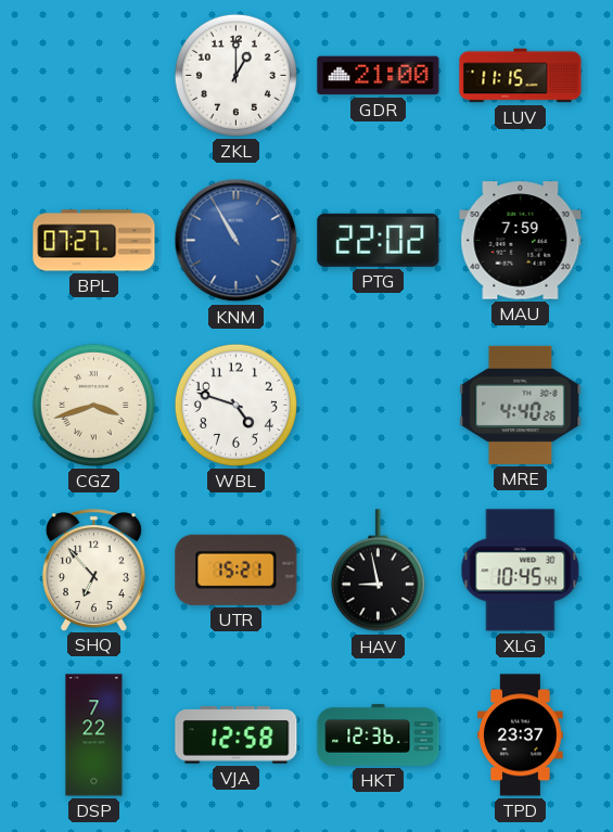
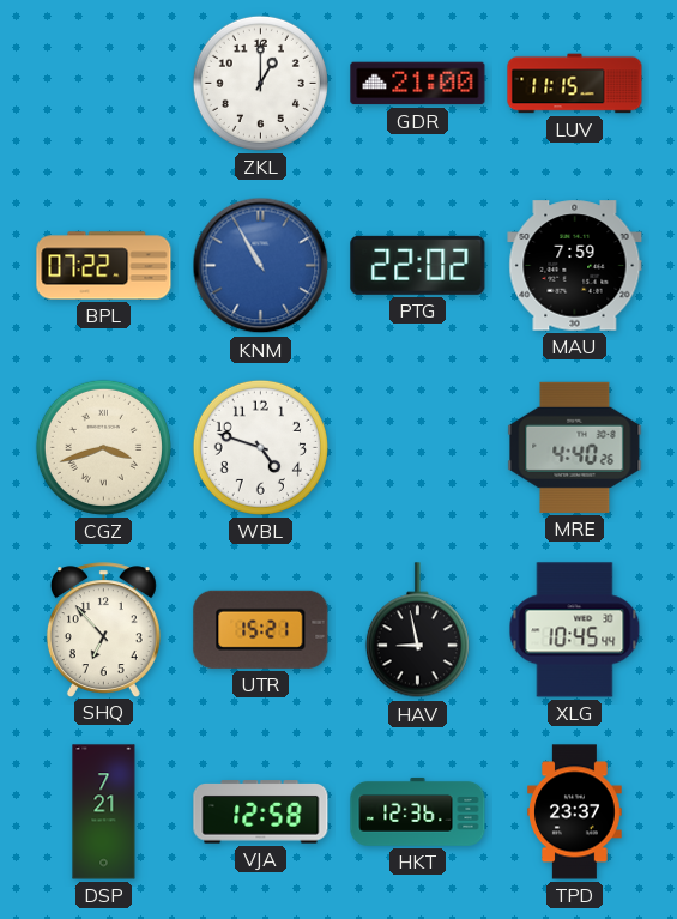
BPL: 07:27 -> 07:22
DSP: 7:22 -> 7:21
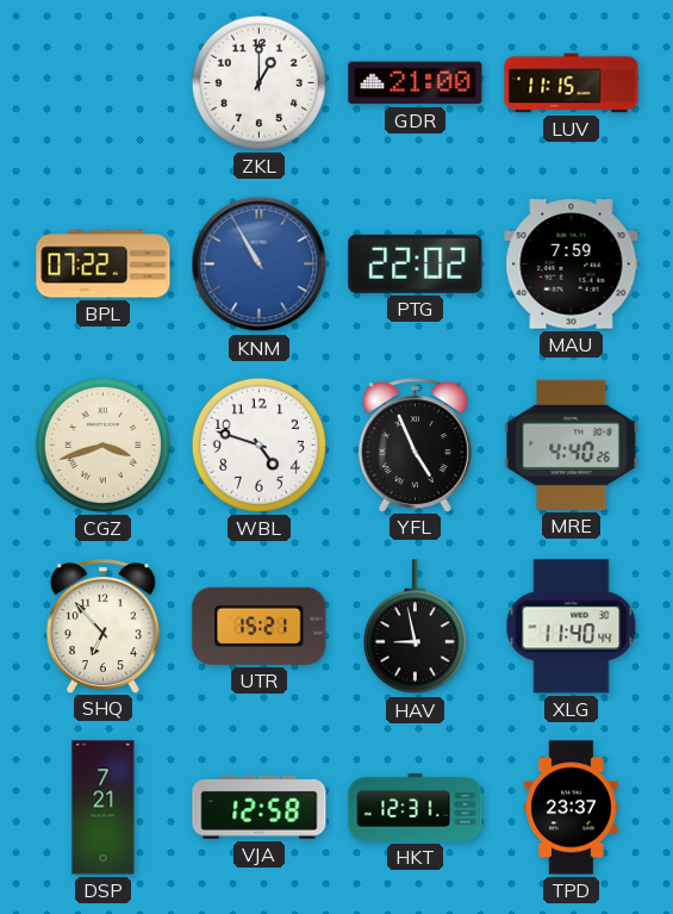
YFL: none -> 4:56
XLG: 10:45 -> 11:40
HKT: 12:36 -> 12:31
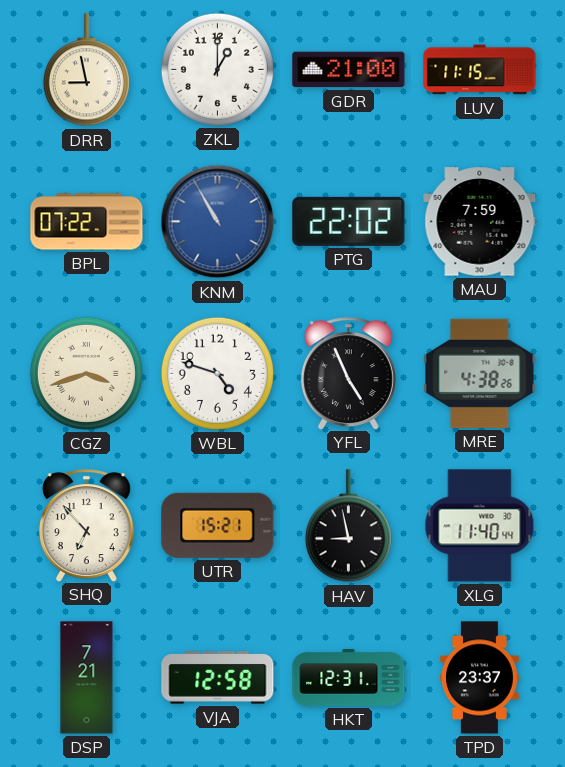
DRR: none -> 8:58
MRE: 4:40 -> 4:38
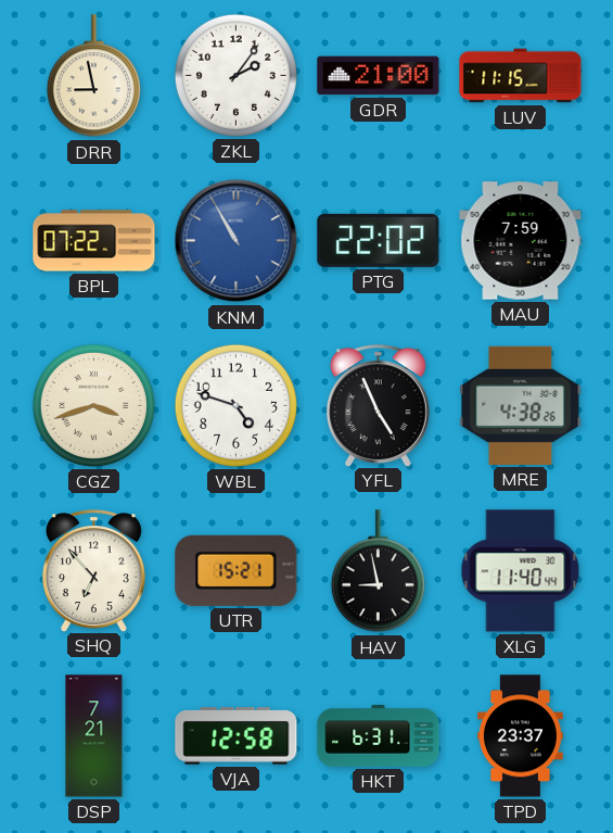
ZKL: 1:00 -> 2:06
HKT: 12:31 -> 6:31
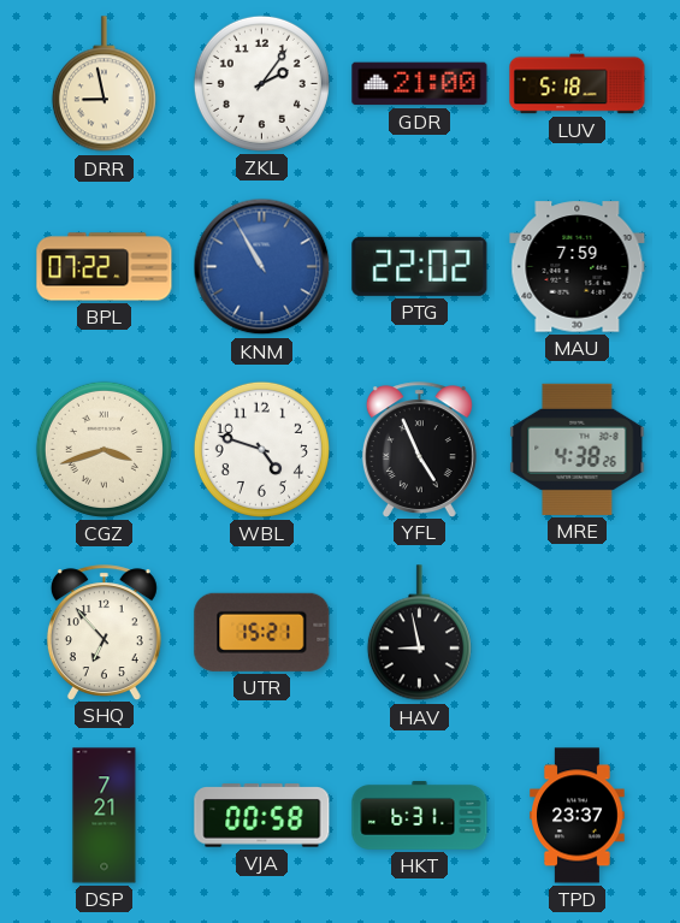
LUV: 11:15 -> 5:18
XLG: 11:40 -> none
VJA: 12:58 -> 00:58
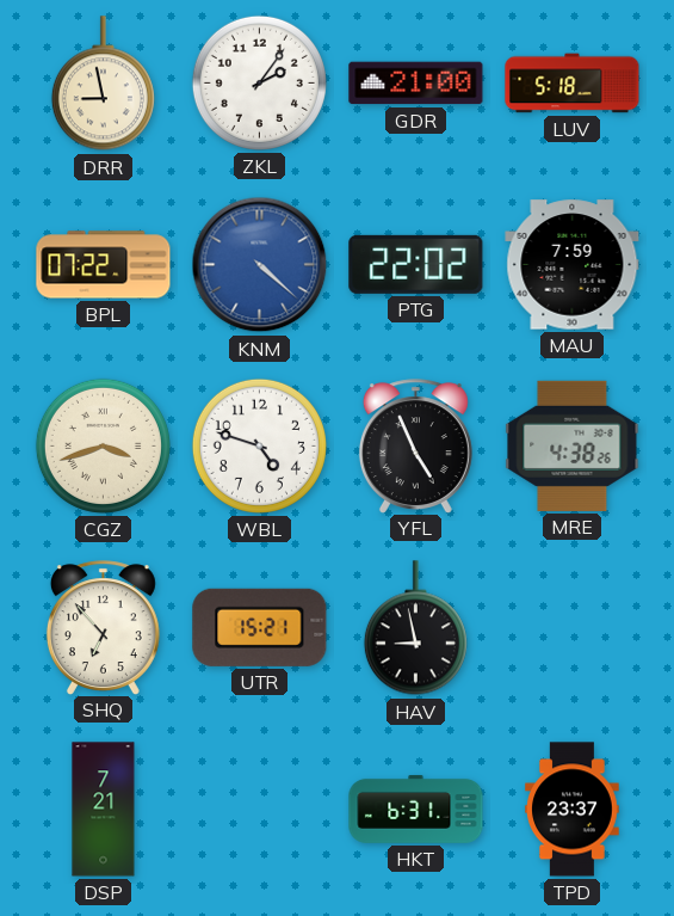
KNM: 10:55 -> 4:22
VJA: 00:58 -> none
